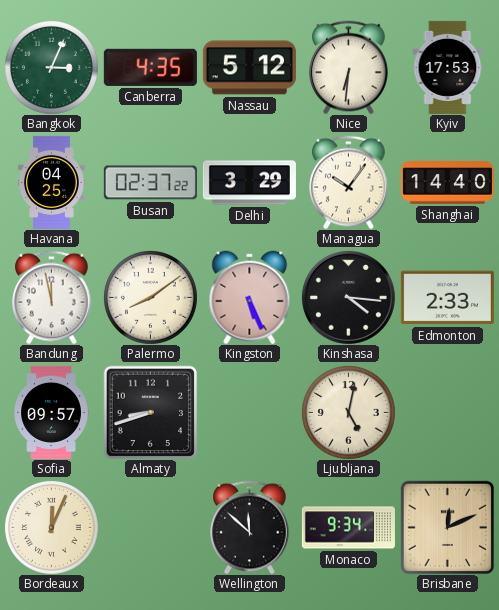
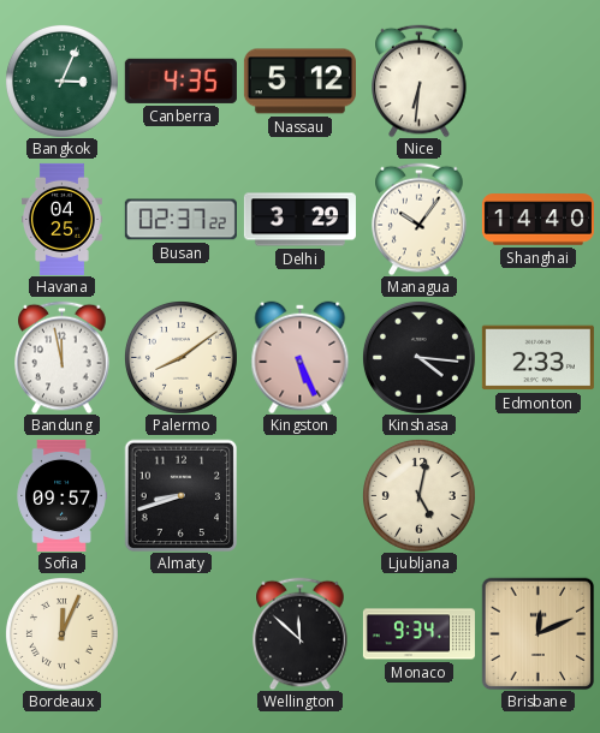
Kyiv: 17:53 -> none
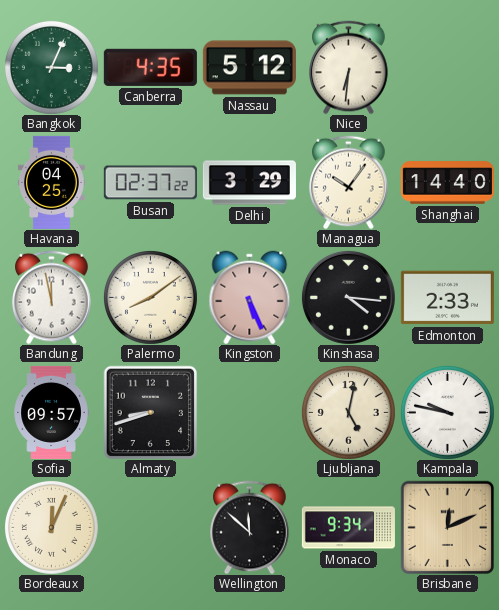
Kampala: none -> 9:47
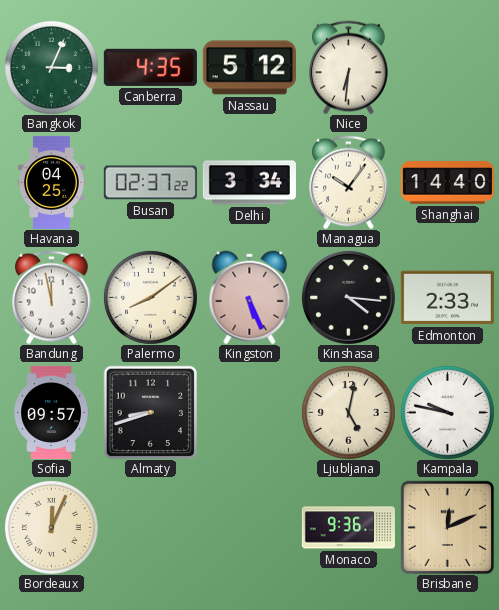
Delhi: 3:29 -> 3:34
Wellington: 11:52 -> none
Monaco: 9:34 -> 9:36
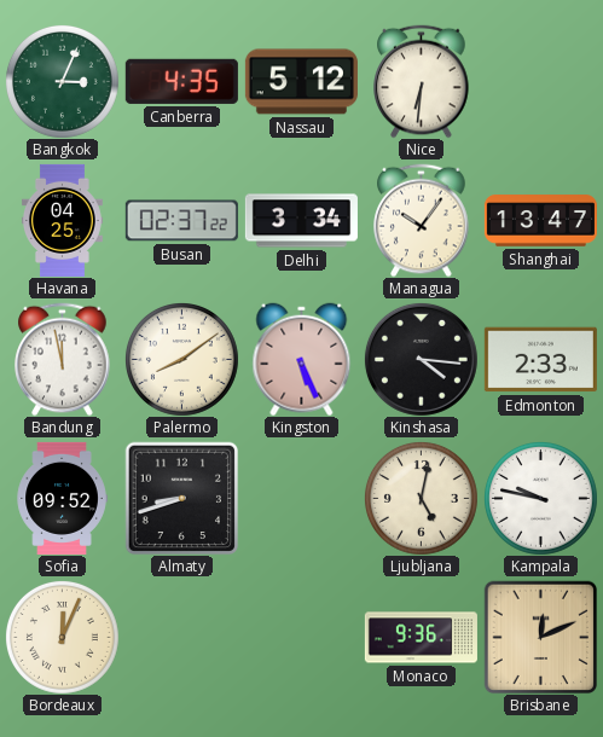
Shanghai: 14:40 -> 13:47
Sofia: 09:57 -> 09:52
